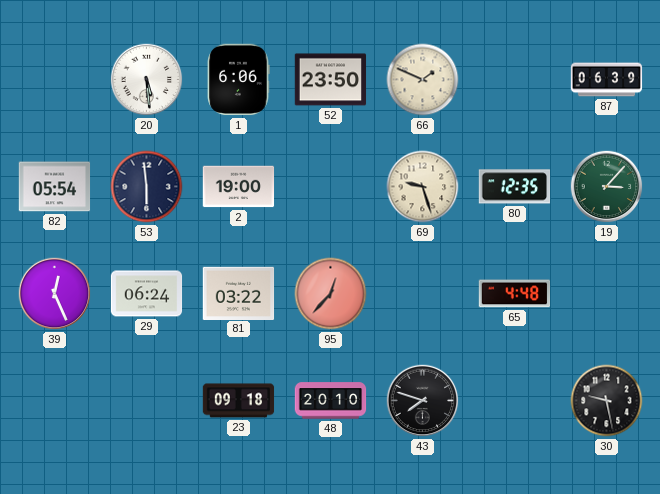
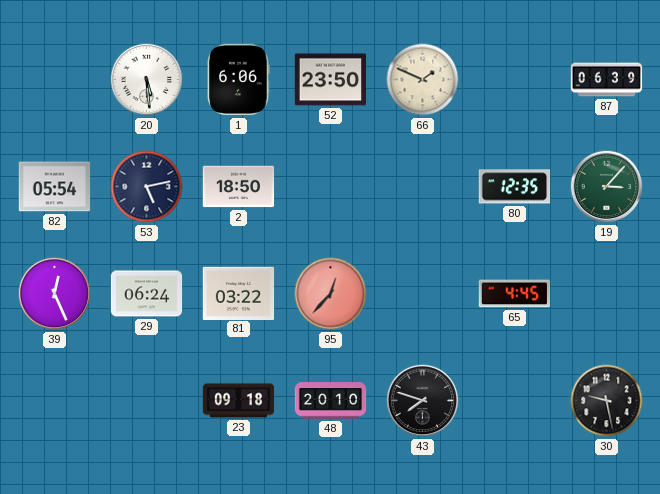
53: 5:59 -> 5:13
2: 19:00 -> 18:50
69: 9:27 -> none
65: 4:48 -> 4:45
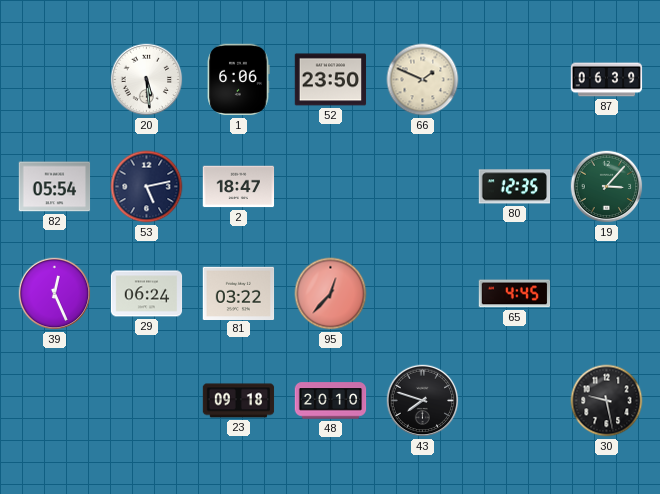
2: 18:50 -> 18:47
